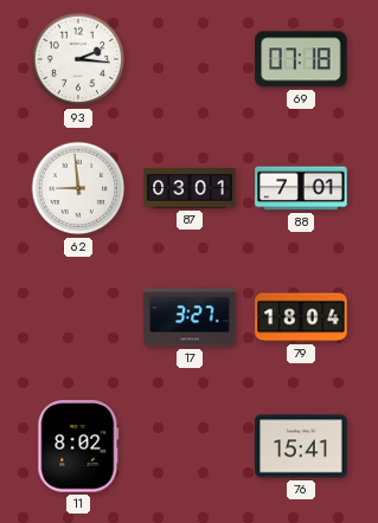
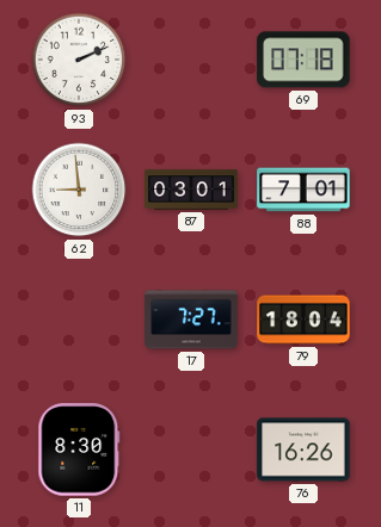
93: 2:16 -> 2:11
17: 3:27 -> 7:27
11: 8:02 -> 8:30
76: 15:41 -> 16:26
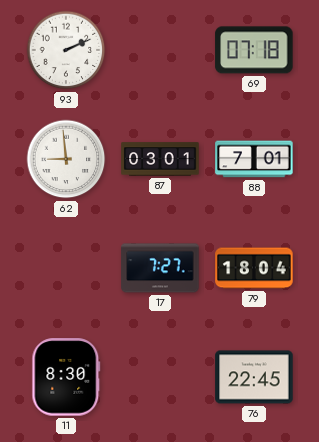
76: 16:26 -> 22:45
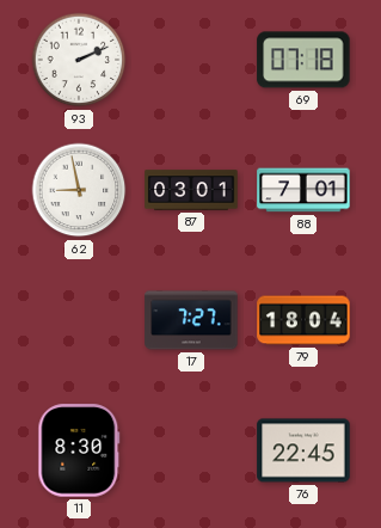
62: 8:59 -> 8:58
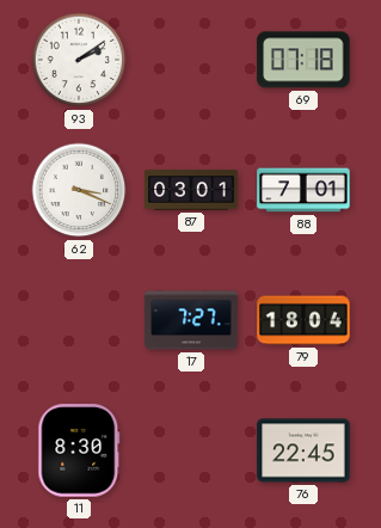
93: 2:11 -> 2:09
62: 8:58 -> 3:19
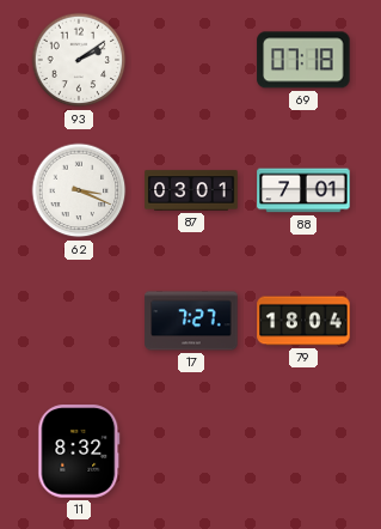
11: 8:30 -> 8:32
76: 22:45 -> none
